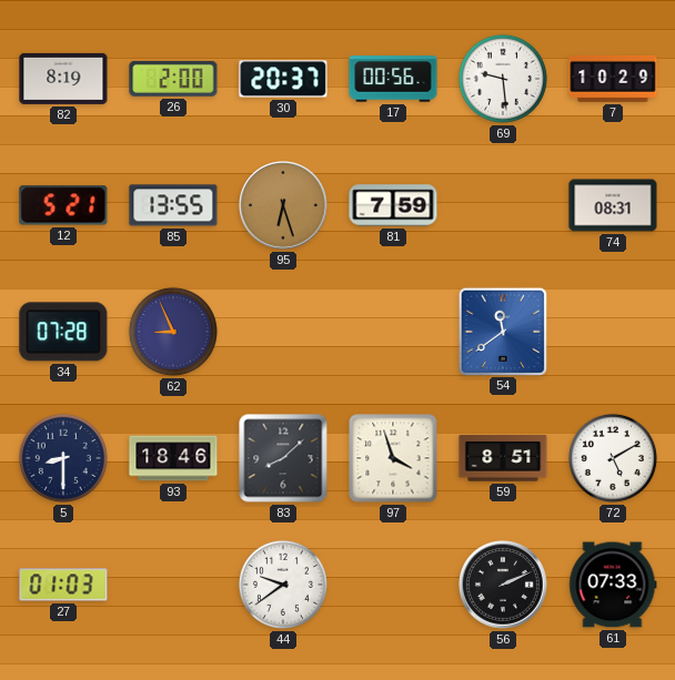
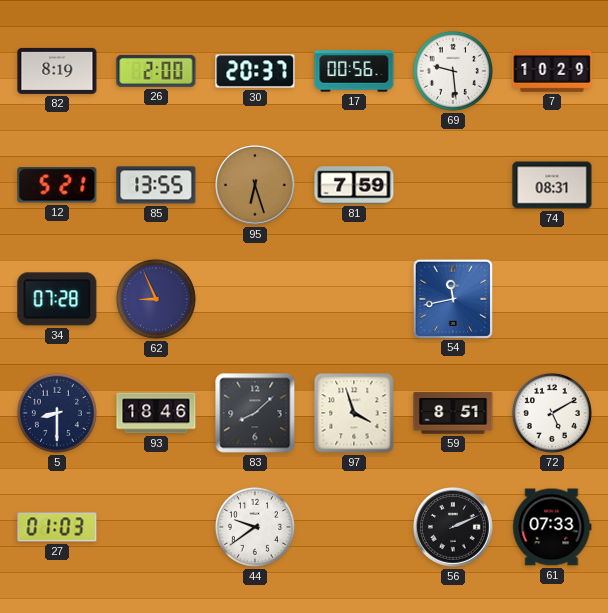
54: 11:39 -> 11:43
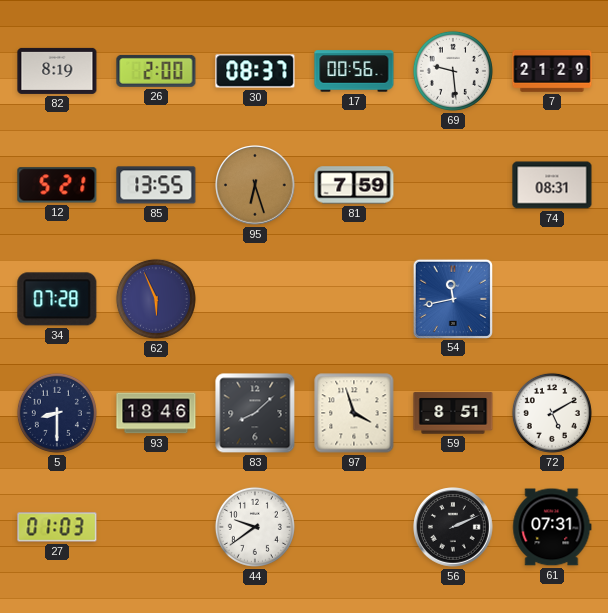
30: 20:37 -> 08:37
7: 10:29 -> 21:29
62: 8:56 -> 5:56
61: 07:33 -> 07:31
